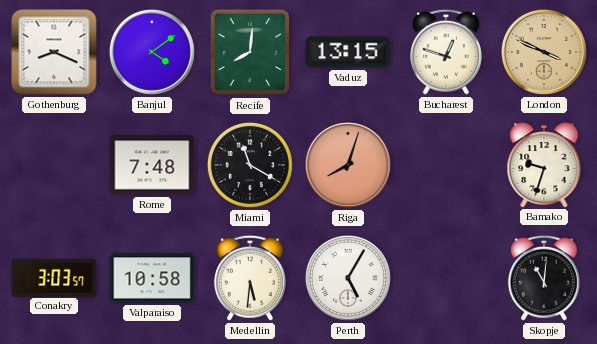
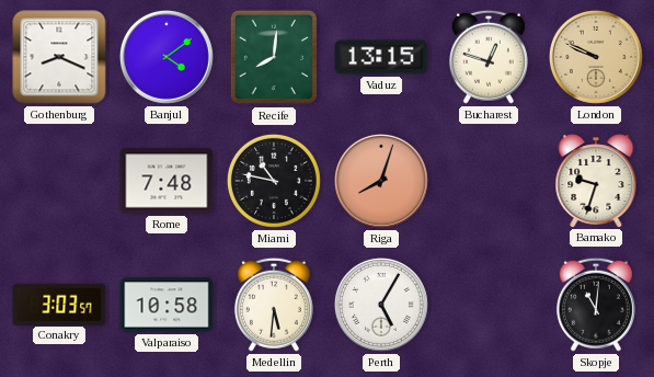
London: 3:49 -> 9:49
Miami: 11:20 -> 10:47
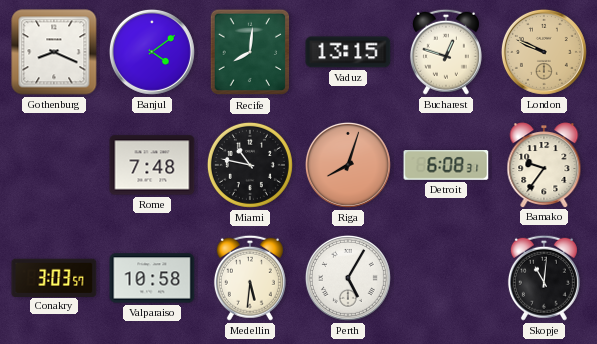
Detroit: none -> 6:08
Bamako: 9:33 -> 9:36
